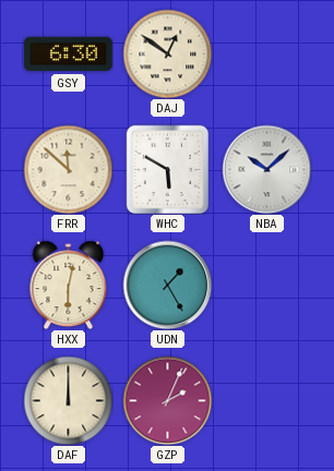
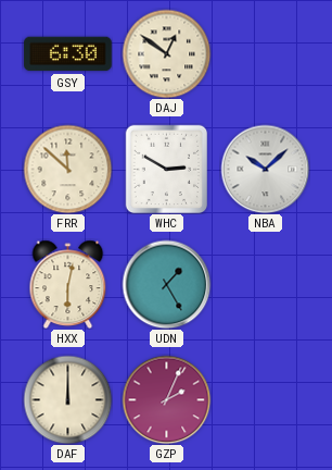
WHC: 5:50 -> 2:50
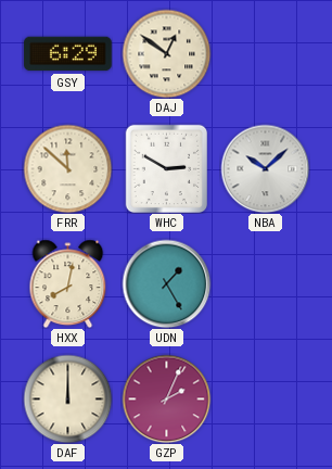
GSY: 6:30 -> 6:29
HXX: 6:02 -> 8:02
